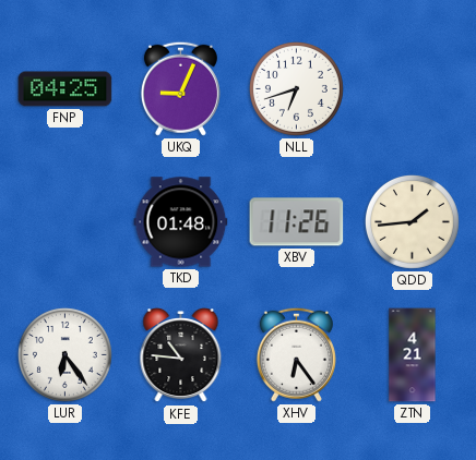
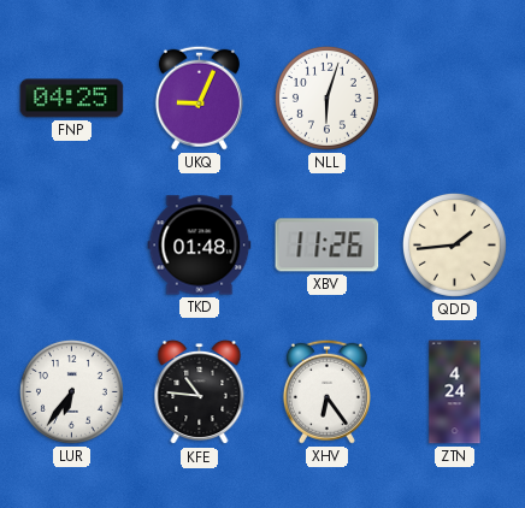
NLL: 6:42 -> 6:03
LUR: 6:24 -> 6:36
ZTN: 4:21 -> 4:24
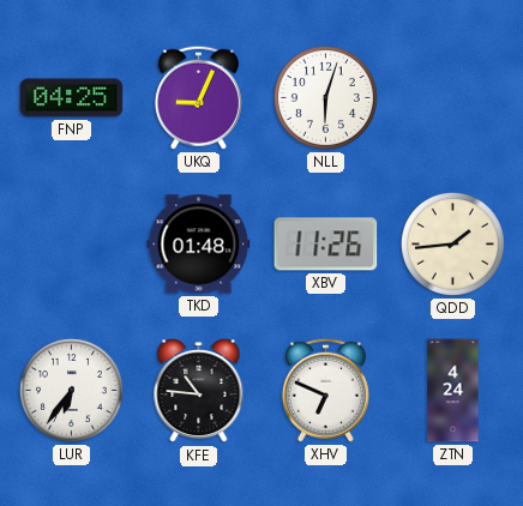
XHV: 6:24 -> 6:49
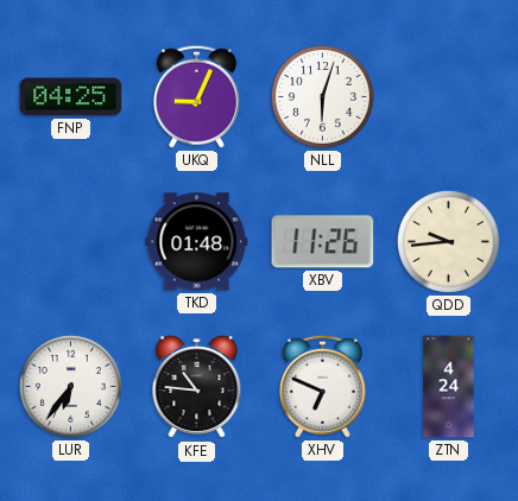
QDD: 1:44 -> 9:44
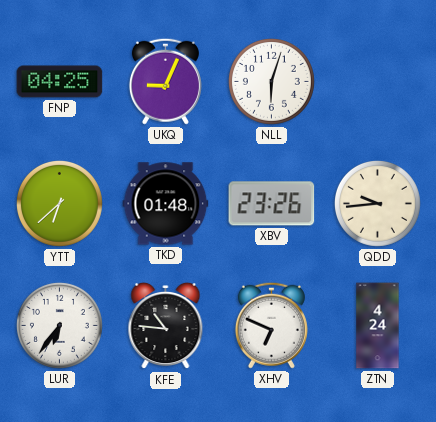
YTT: none -> 6:38
XBV: 11:26 -> 23:26
